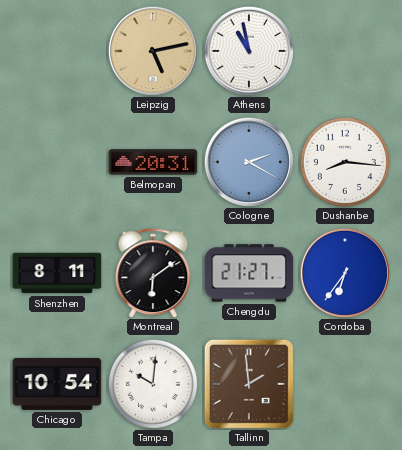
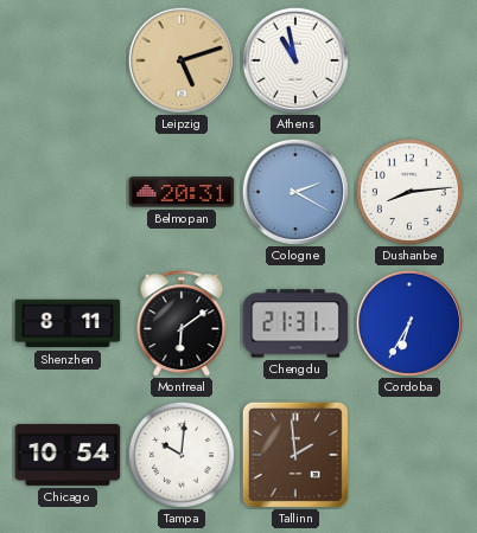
Leipzig: 5:13 -> 5:12
Dushanbe: 8:16 -> 8:14
Chengdu: 21:27 -> 21:31
Cordoba: 6:36 -> 6:35
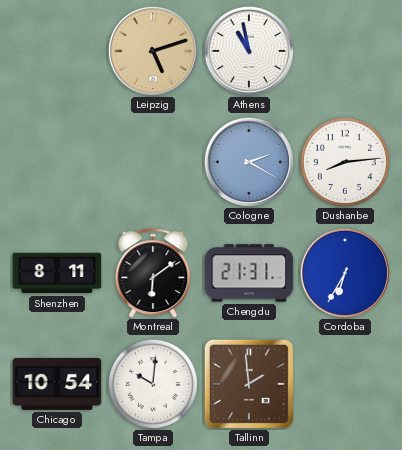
Belmopan: 20:31 -> none
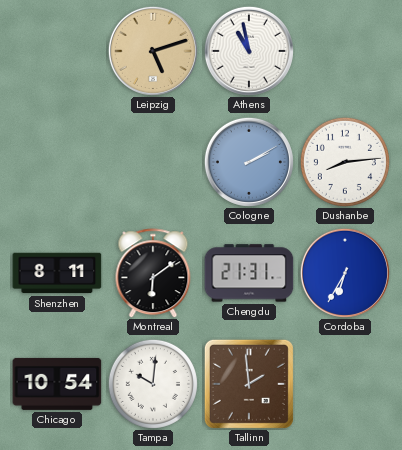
Cologne: 2:20 -> 2:10
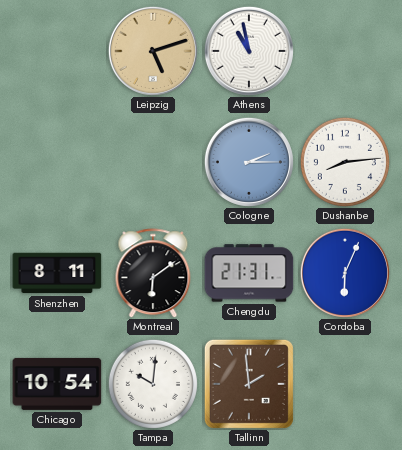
Cologne: 2:10 -> 2:15
Cordoba: 6:35 -> 6:04
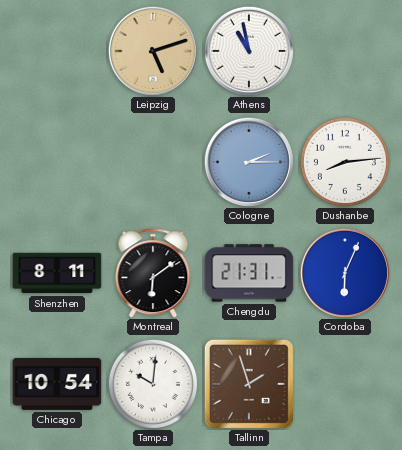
Tallinn: 1:59 -> 1:57
